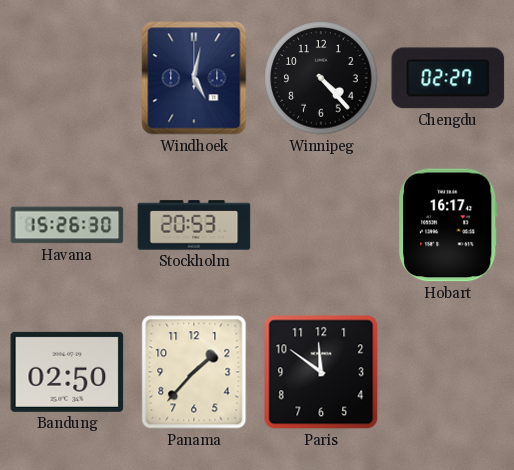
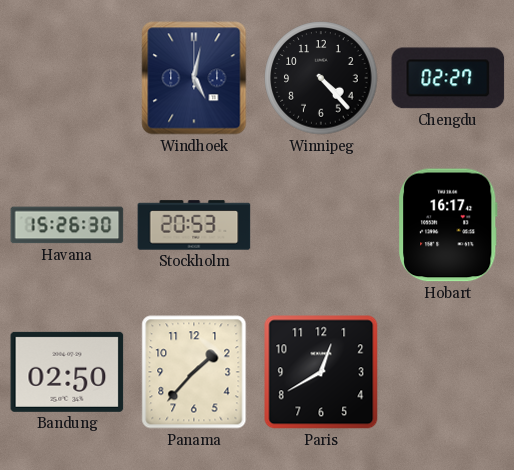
Paris: 11:51 -> 12:40
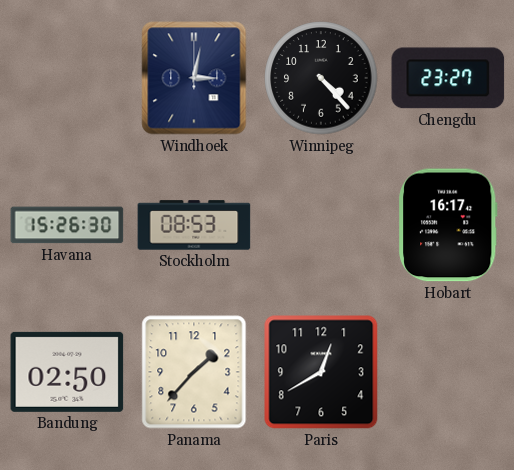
Windhoek: 5:02 -> 3:02
Chengdu: 02:27 -> 23:27
Stockholm: 20:53 -> 08:53
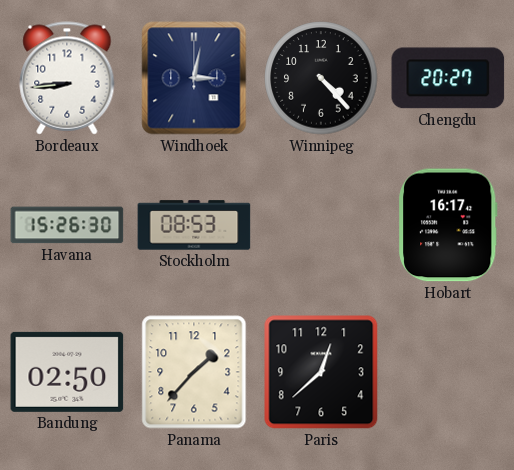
Bordeaux: none -> 8:44
Chengdu: 23:27 -> 20:27
Paris: 12:40 -> 12:38
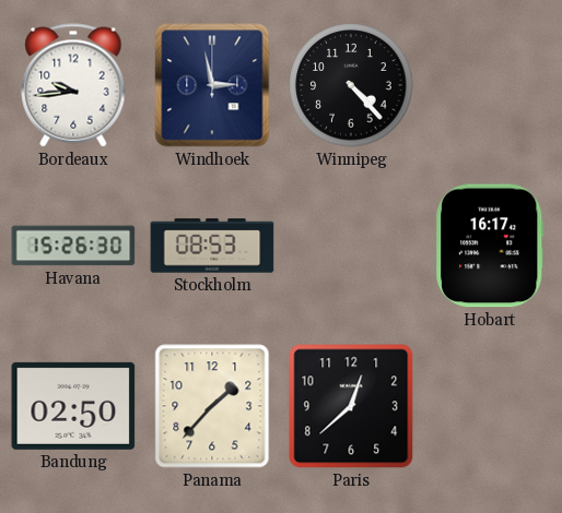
Bordeaux: 8:44 -> 9:44
Windhoek: 3:02 -> 2:58
Chengdu: 20:27 -> none
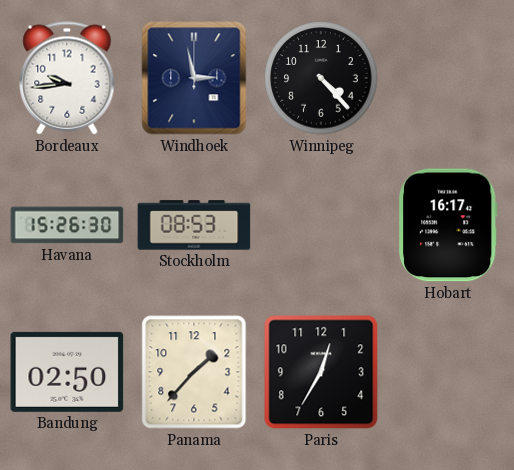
Paris: 12:38 -> 12:35
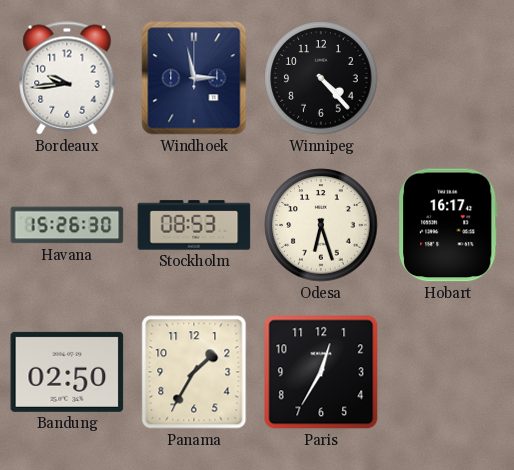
Odesa: none -> 6:27
Panama: 1:37 -> 1:35
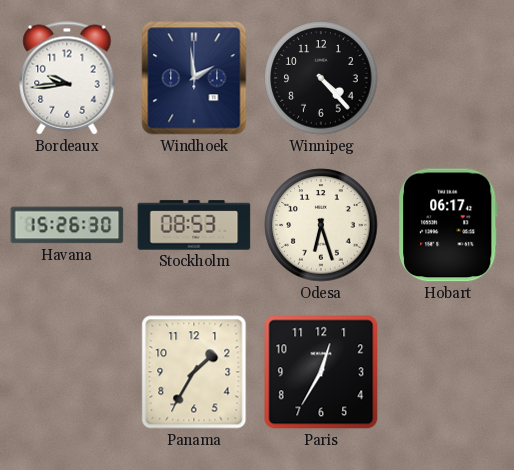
Windhoek: 2:58 -> 1:59
Hobart: 16:17 -> 06:17
Bandung: 02:50 -> none
